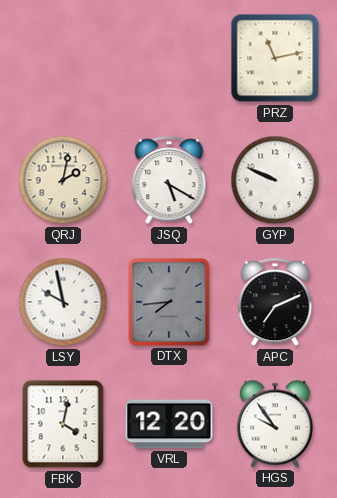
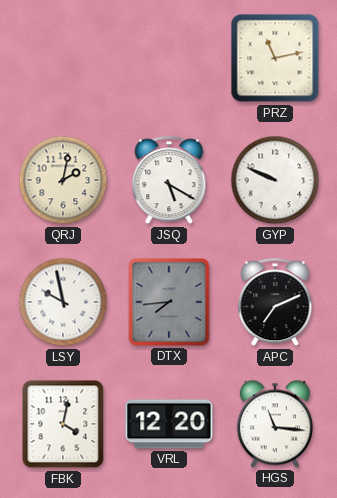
HGS: 9:54 -> 11:16
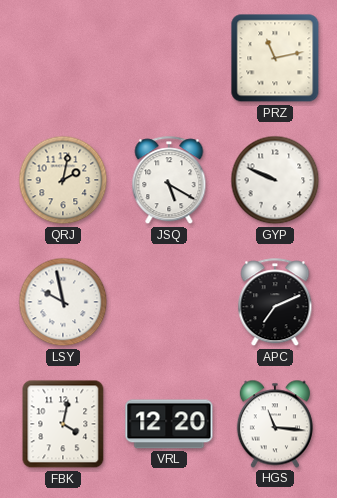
DTX: 7:44 -> none
